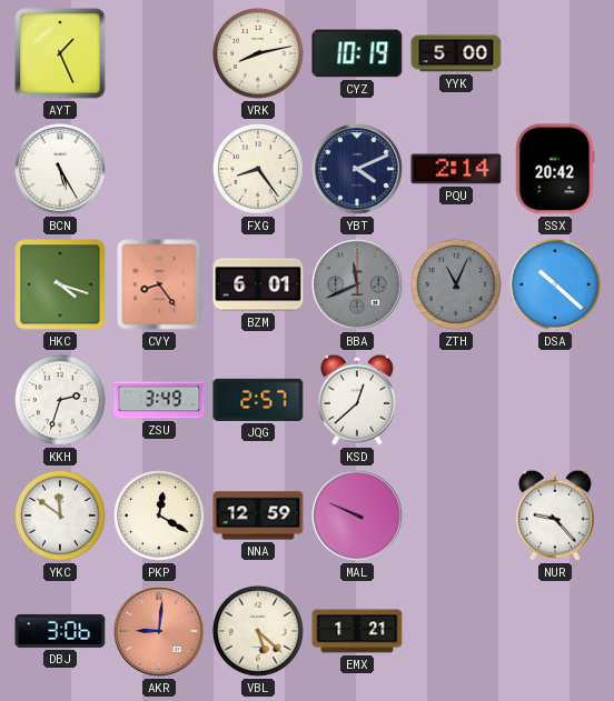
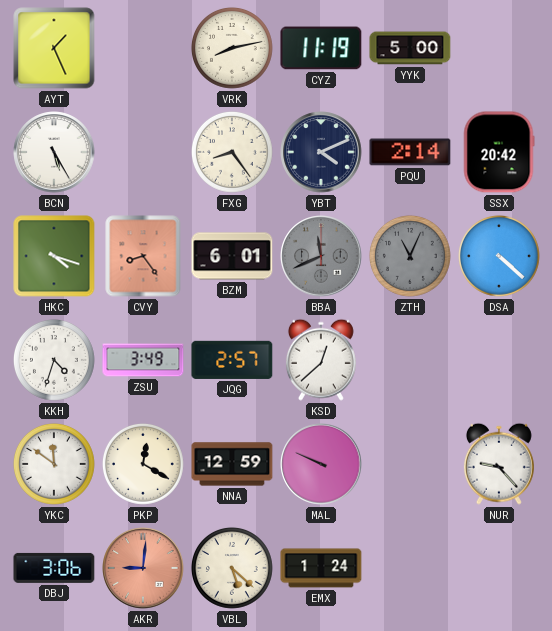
CYZ: 10:19 -> 11:19
DSA: 10:22 -> 4:22
KKH: 2:33 -> 4:33
EMX: 1:21 -> 1:24
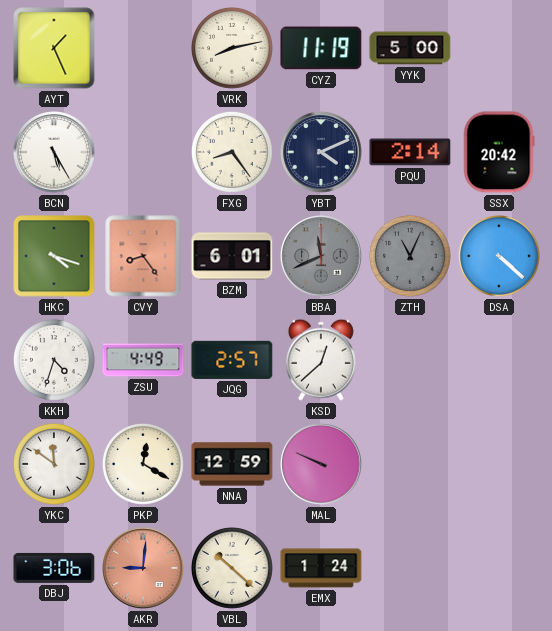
ZSU: 3:49 -> 4:49
NUR: 9:23 -> none
VBL: 5:22 -> 10:22
